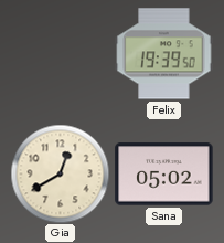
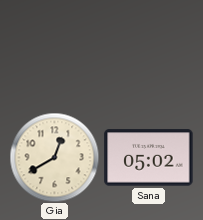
Felix: 19:39 -> none
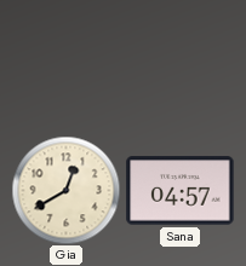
Sana: 05:02 -> 04:57
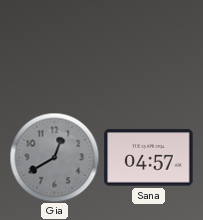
Gia dial: cream -> grey
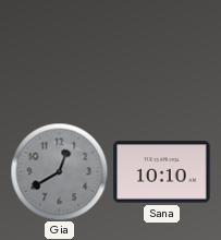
Sana: 04:57 -> 10:10
